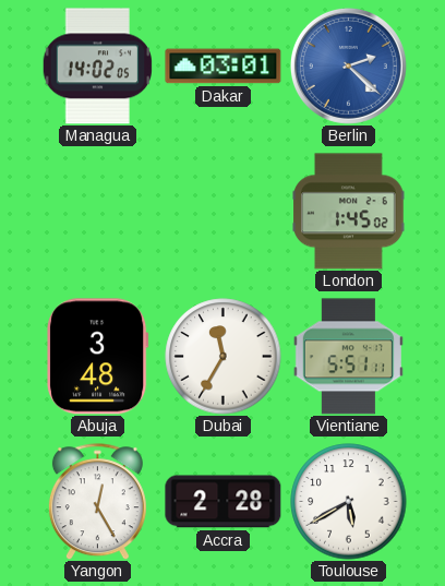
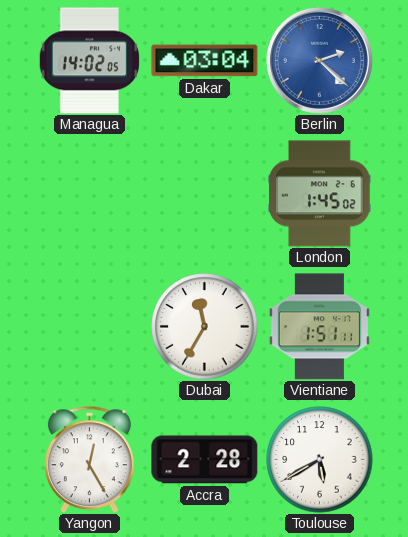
Dakar: 03:01 -> 03:04
Abuja: 3:48 -> none
Vientiane: 5:51 -> 1:51
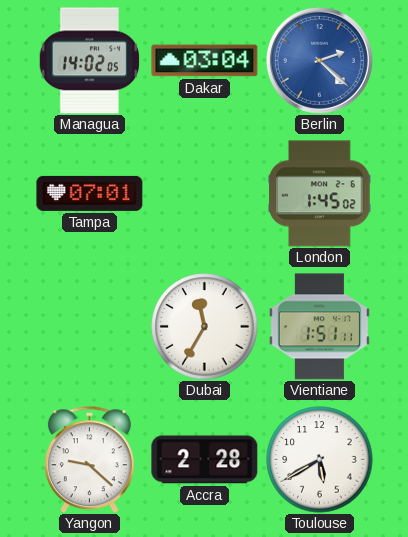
Tampa: none -> 07:01
Yangon: 12:25 -> 9:22
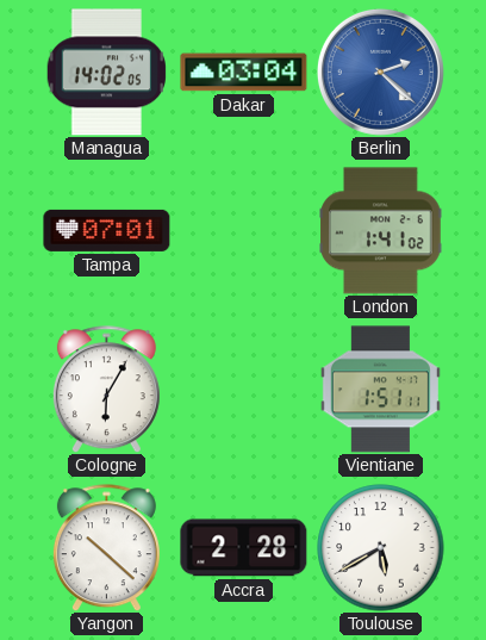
London: 1:45 -> 1:41
Cologne: none -> 6:05
Dubai: 11:35 -> none
Yangon: 9:22 -> 10:22
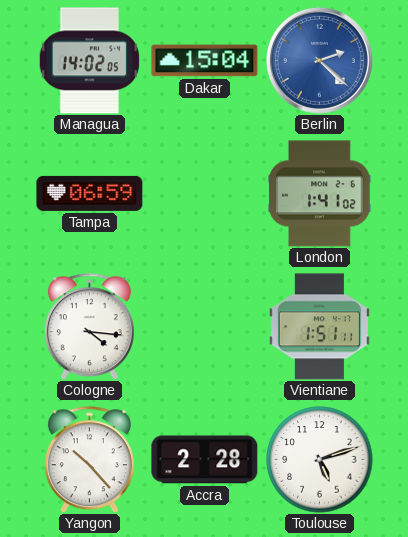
Dakar: 03:04 -> 15:04
Tampa: 07:01 -> 06:59
Cologne: 6:05 -> 4:16
Yangon: 10:22 -> 10:23
Toulouse: 5:40 -> 5:12
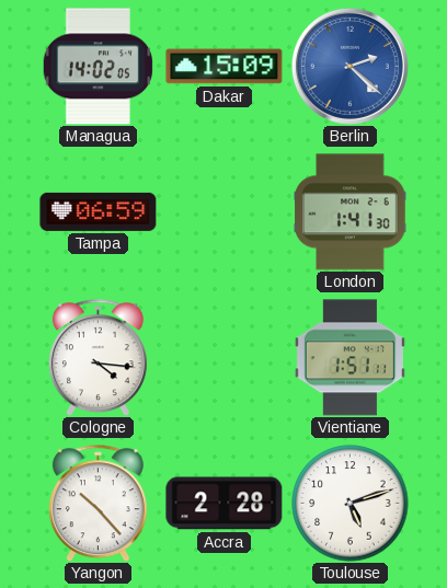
Dakar: 15:04 -> 15:09
London: 1:41:02 -> 1:41:30
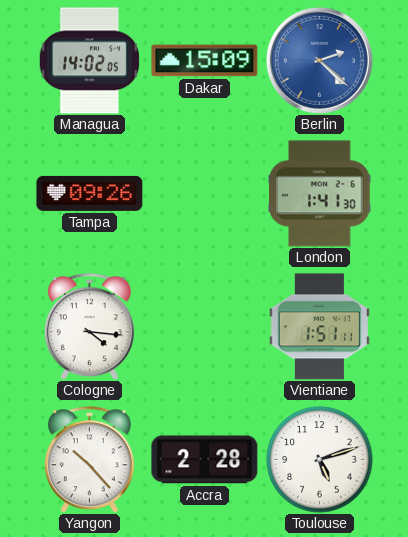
Tampa: 06:59 -> 09:26
